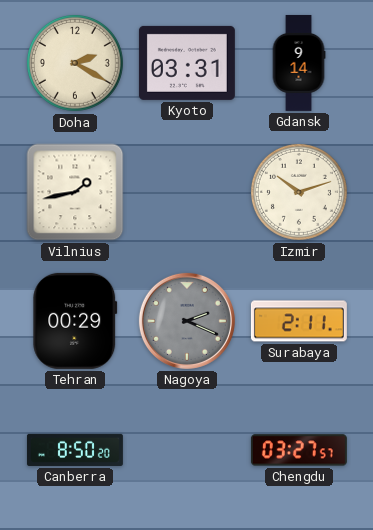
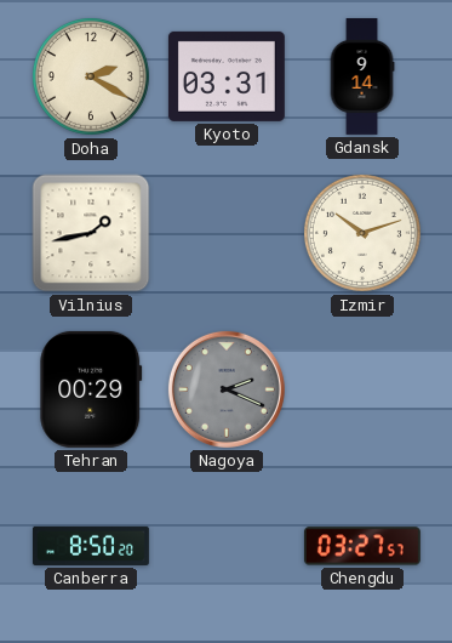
Surabaya: 2:11 -> none
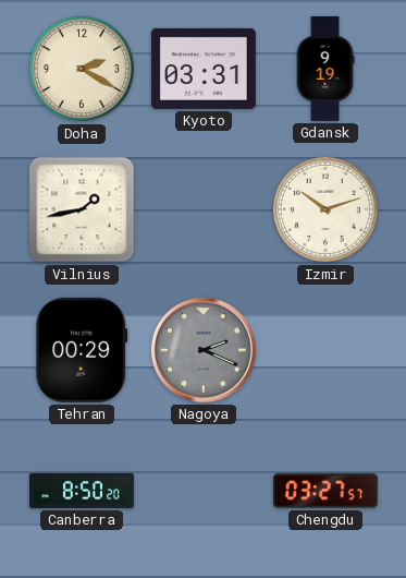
Gdansk: 9:14 -> 9:19
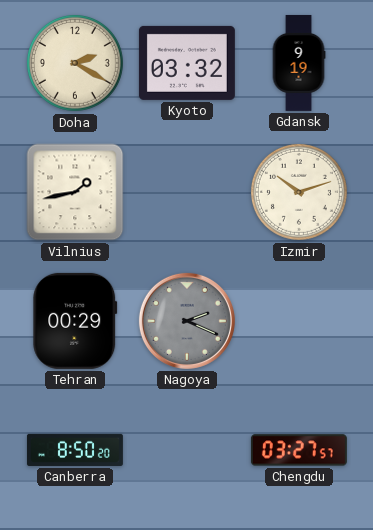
Kyoto: 03:31 -> 03:32
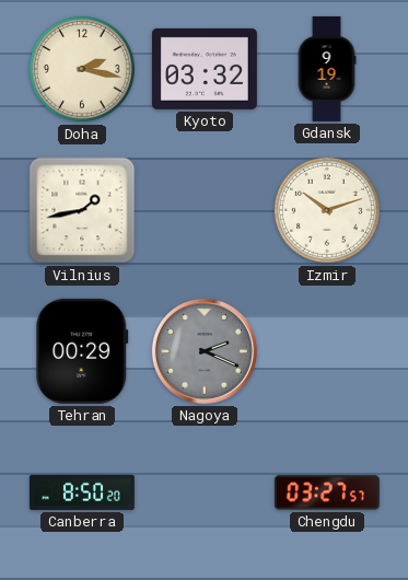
Doha: 2:20 -> 2:17
